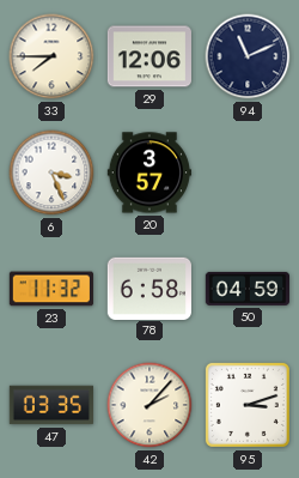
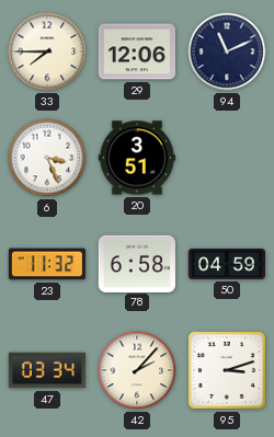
20: 3:57 -> 3:51
47: 03:35 -> 03:34
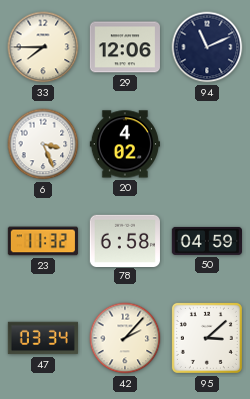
20: 3:51 -> 4:02
95: 3:12 -> 3:08
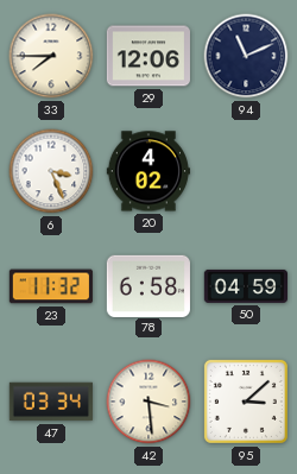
42: 2:07 -> 3:29
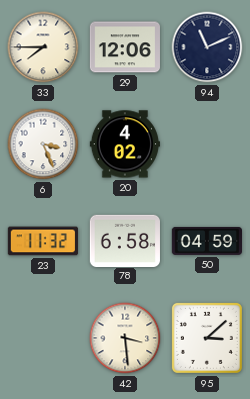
47: 03:34 -> none
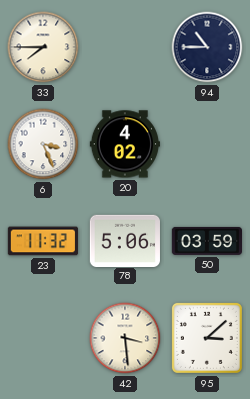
29: 12:06 -> none
94: 11:11 -> 10:45
78: 6:58 -> 5:06
50: 04:59 -> 03:59
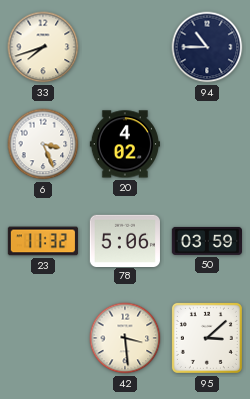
33: 7:45 -> 7:42
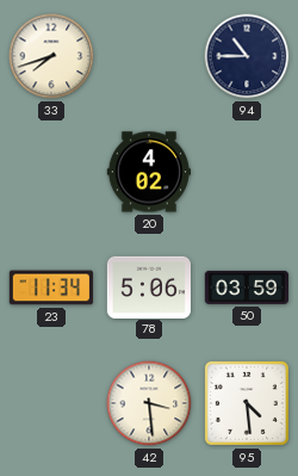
6: 3:26 -> none
23: 11:32 -> 11:34
95: 3:08 -> 4:29
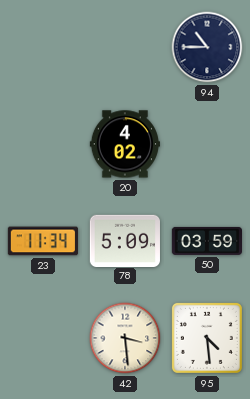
33: 7:42 -> none
78: 5:06 -> 5:09
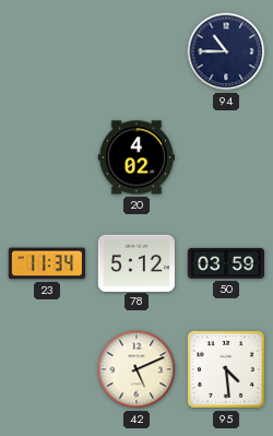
78: 5:09 -> 5:12
42: 3:29 -> 5:11
